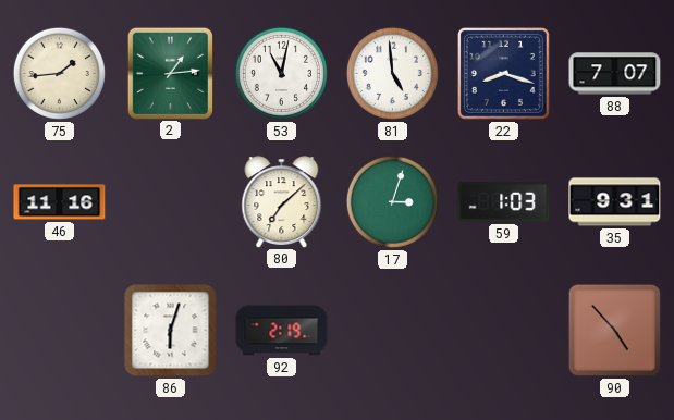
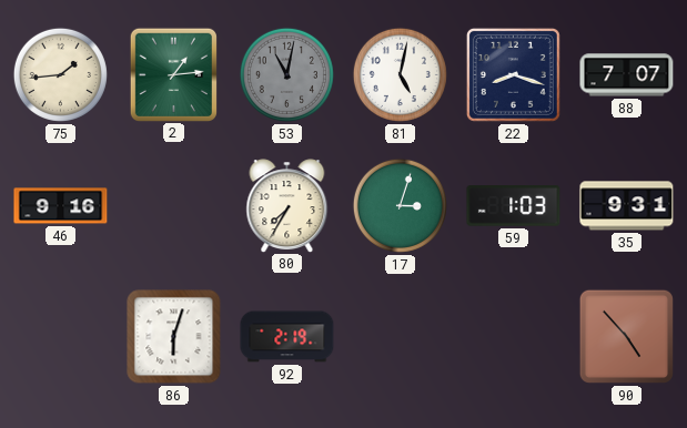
53 dial: white -> grey
81: 4:59 -> 5:02
46: 11:16 -> 9:16
80: 7:08 -> 7:35
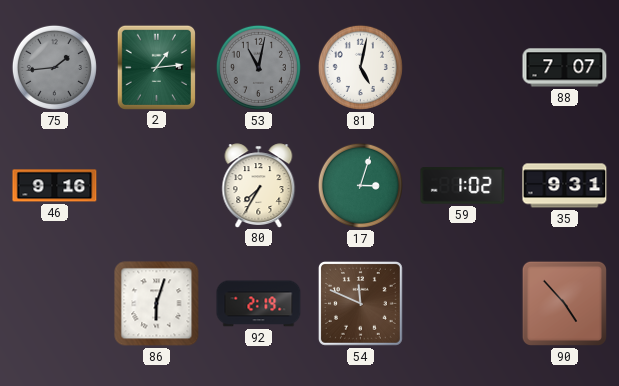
75 dial: cream -> grey
22: 8:18 -> none
59: 1:03 -> 1:02
54: none -> 11:49
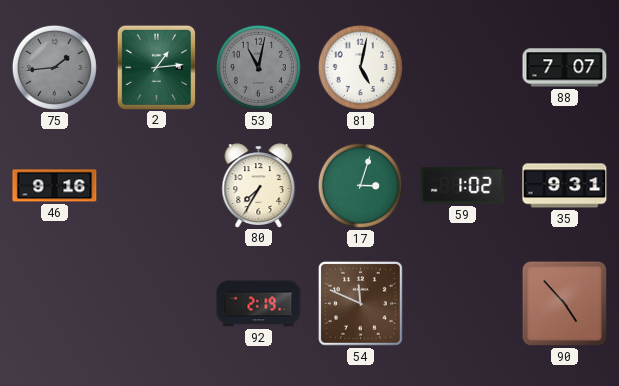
86: 6:03 -> none
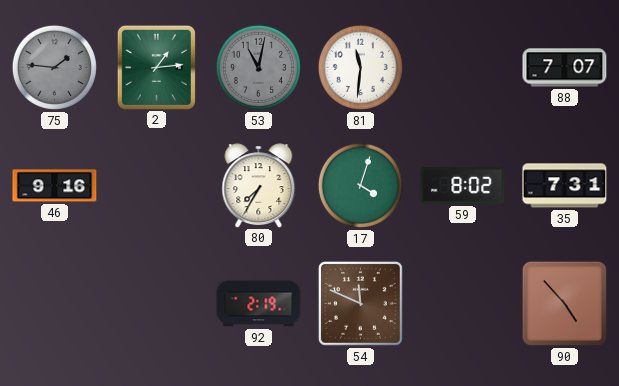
75: 1:44 -> 1:46
81: 5:02 -> 11:31
17: 3:03 -> 4:03
59: 1:02 -> 8:02
35: 9:31 -> 7:31
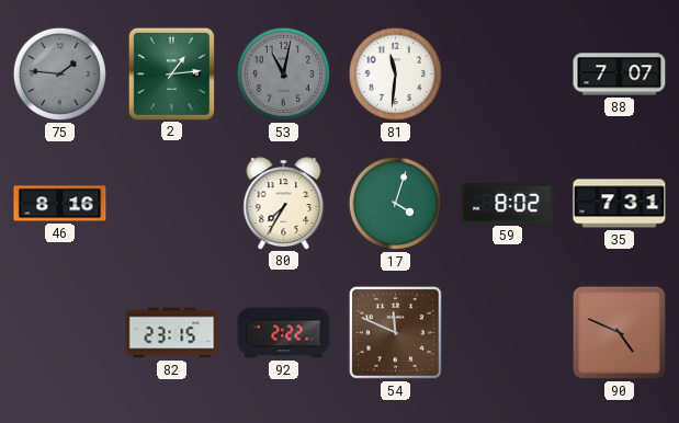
46: 9:16 -> 8:16
82: none -> 23:15
92: 2:19 -> 2:22
90: 4:53 -> 4:49
